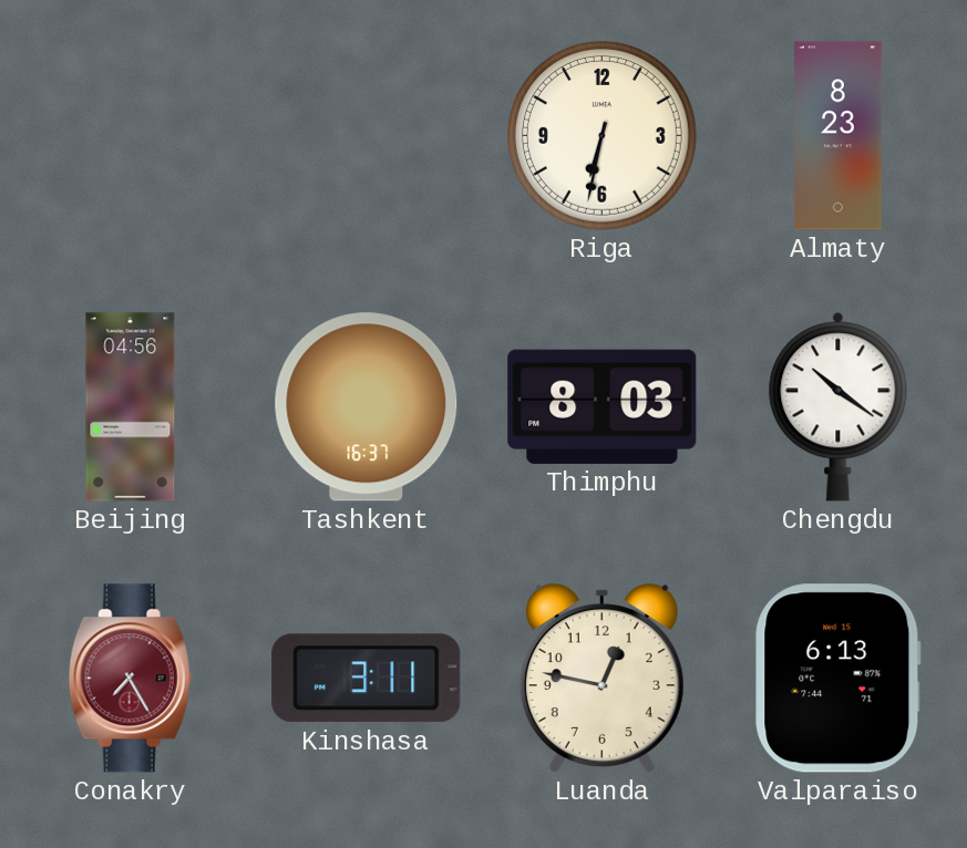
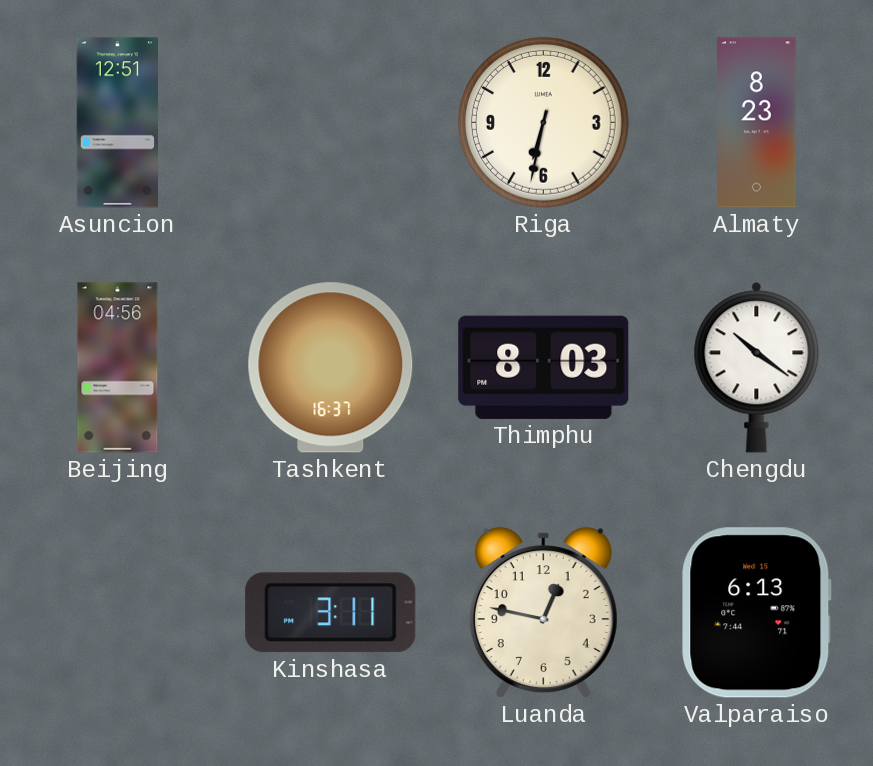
Asuncion: none -> 12:51
Conakry: 7:25 -> none
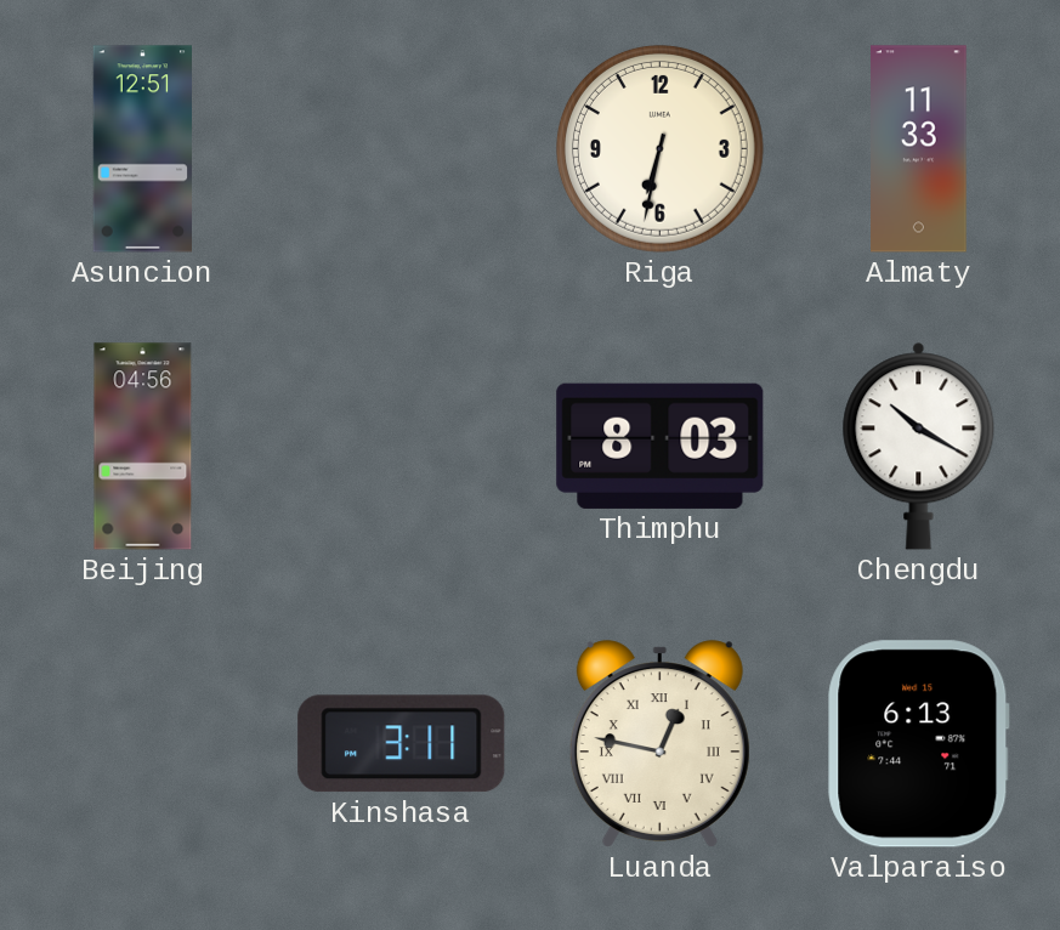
Almaty: 8:23 -> 11:33
Tashkent: 16:37 -> none
Chengdu: 10:21 -> 10:20
Luanda numerals: Arabic -> Roman
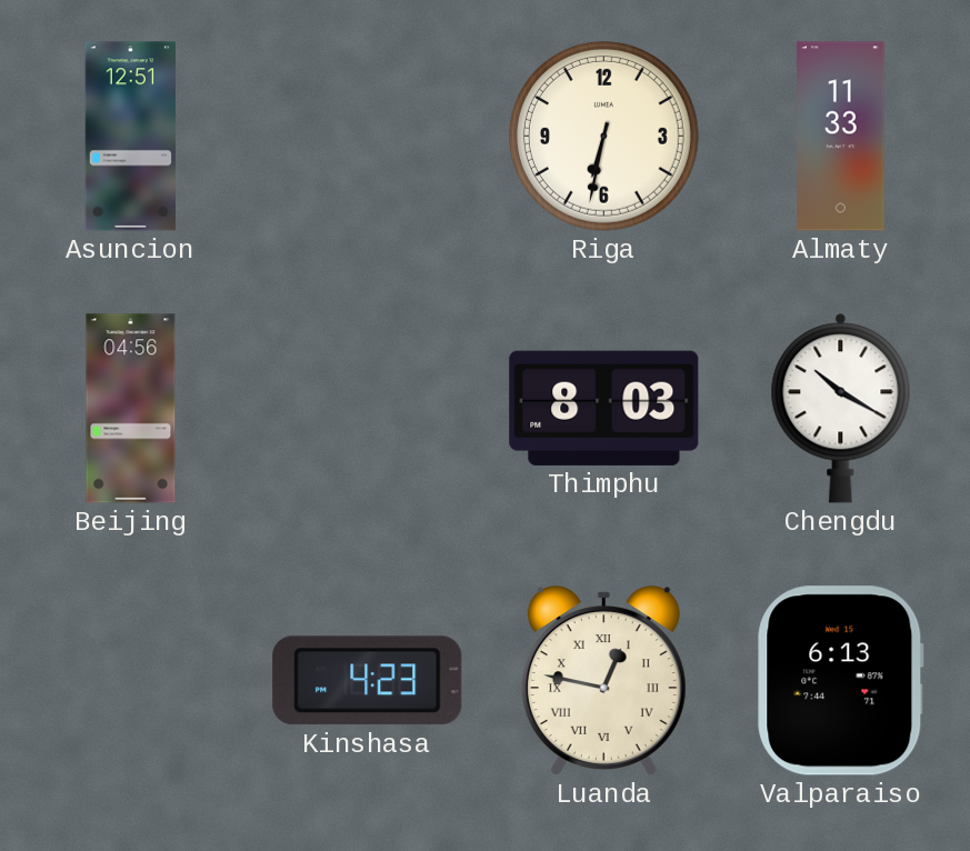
Kinshasa: 3:11 -> 4:23
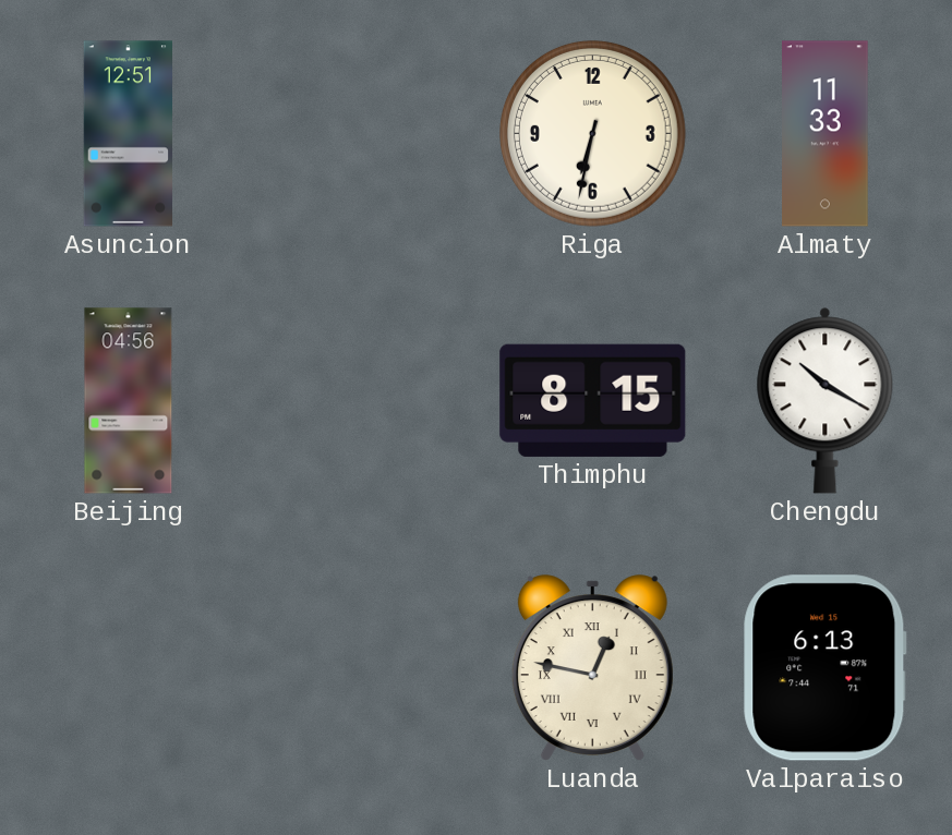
Thimphu: 8:03 -> 8:15
Kinshasa: 4:23 -> none
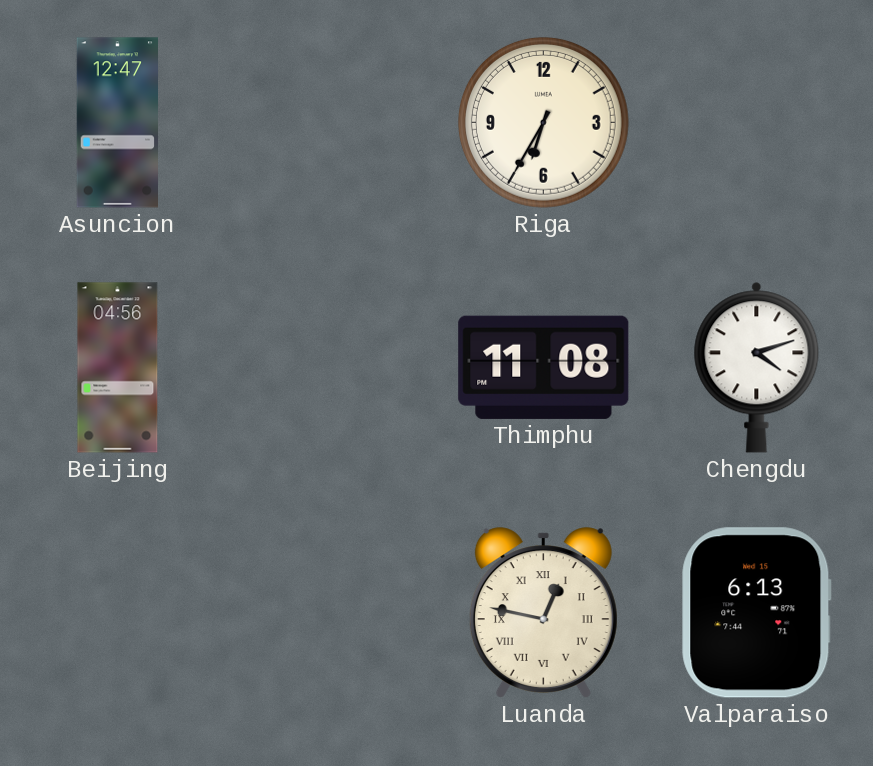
Asuncion: 12:51 -> 12:47
Riga: 6:32 -> 6:35
Almaty: 11:33 -> none
Thimphu: 8:15 -> 11:08
Chengdu: 10:20 -> 4:12
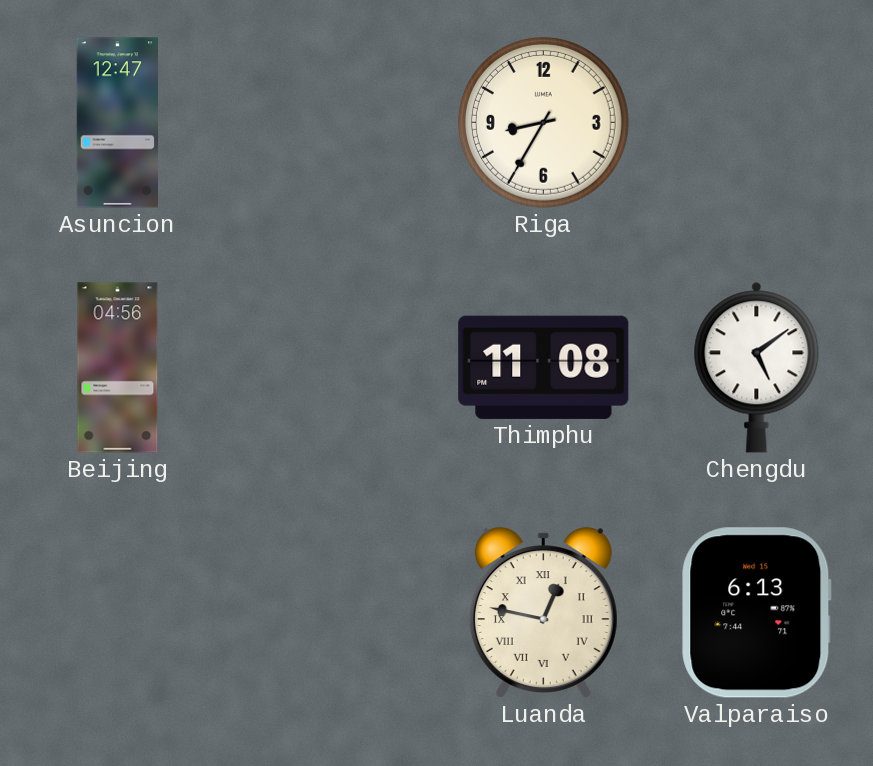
Riga: 6:35 -> 8:35
Chengdu: 4:12 -> 5:09
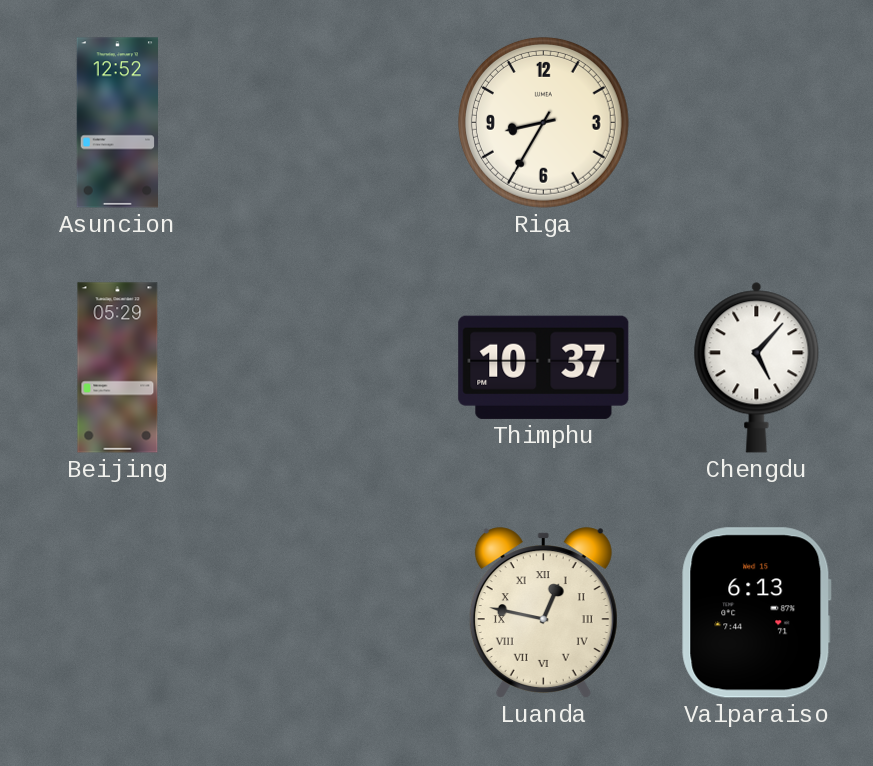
Asuncion: 12:47 -> 12:52
Beijing: 04:56 -> 05:29
Thimphu: 11:08 -> 10:37
Chengdu: 5:09 -> 5:07
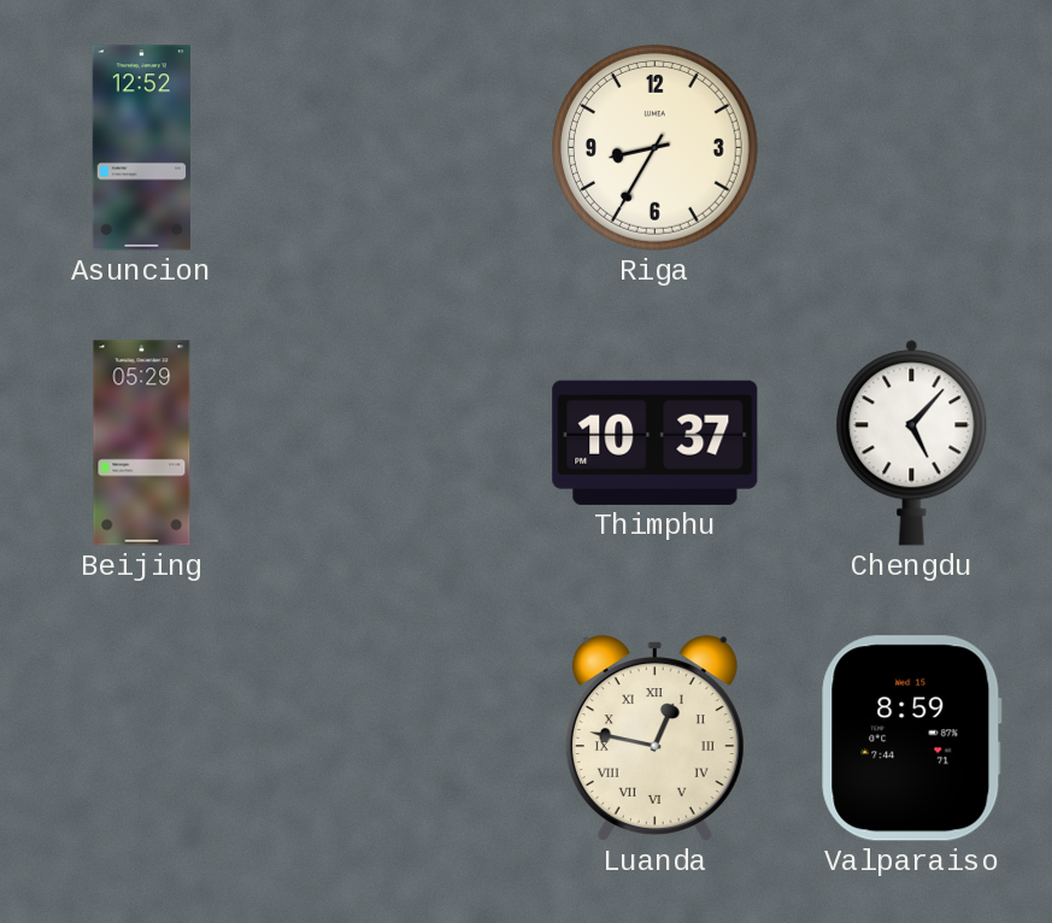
Valparaiso: 6:13 -> 8:59
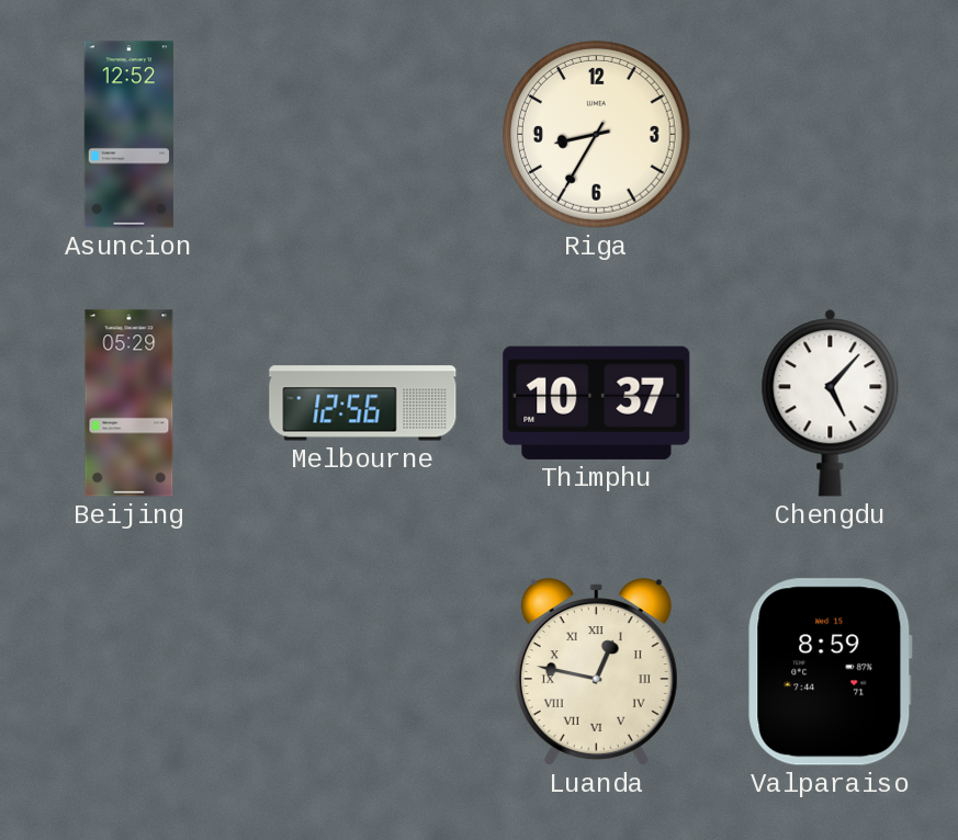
Melbourne: none -> 12:56
